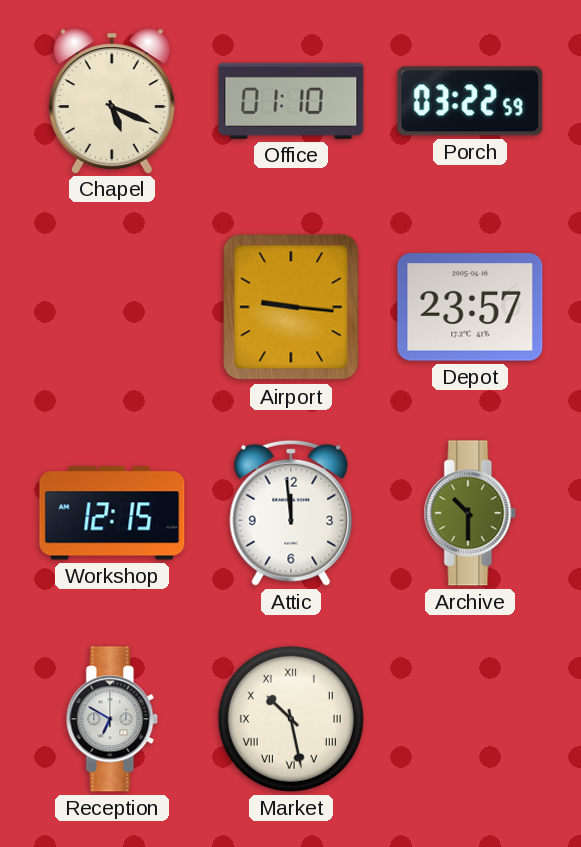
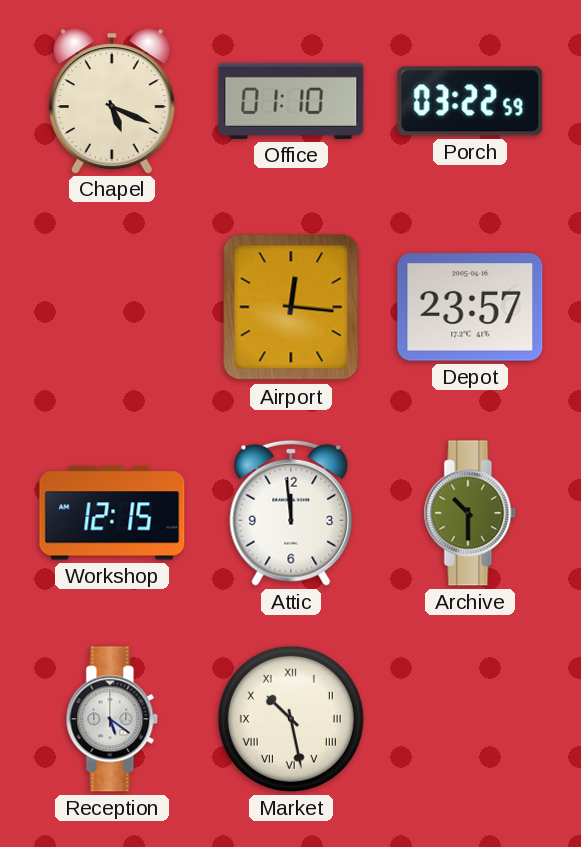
Airport: 9:16 -> 12:16
Reception: 6:50 -> 5:21
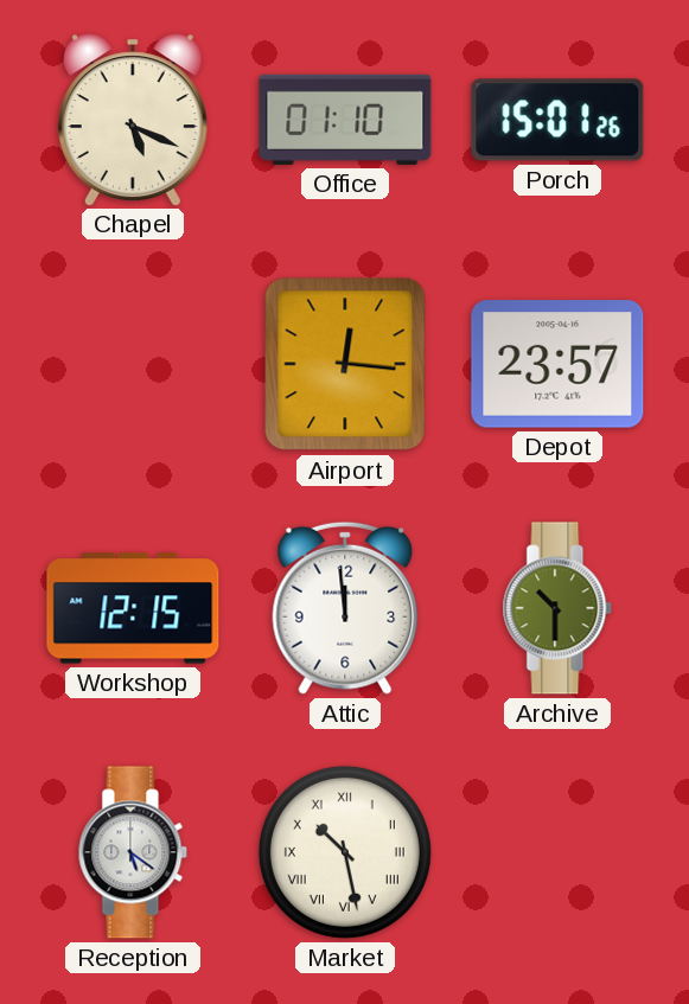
Porch: 03:22 -> 15:01
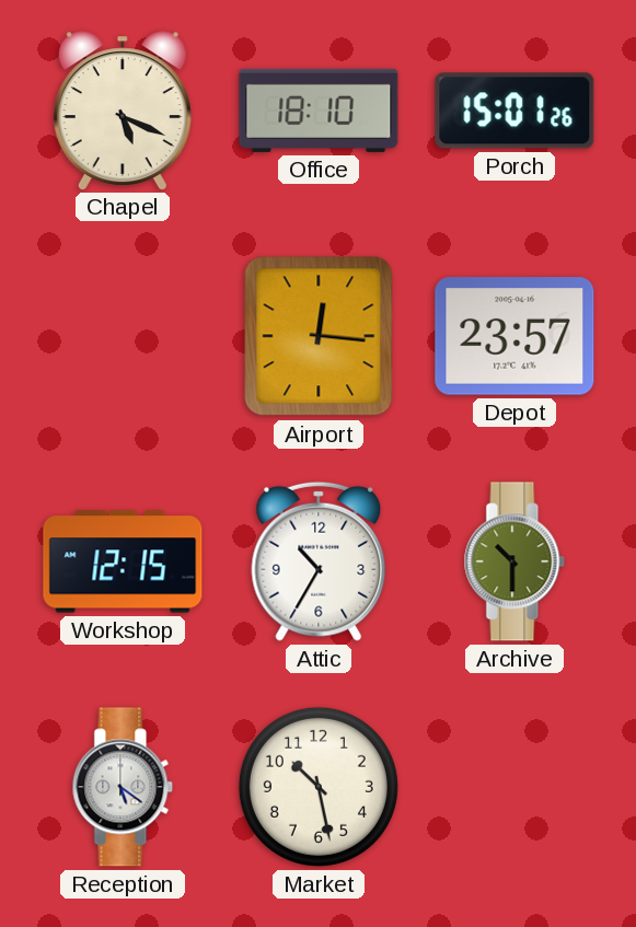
Office: 01:10 -> 18:10
Attic: 11:59 -> 10:35
Market numerals: Roman -> Arabic
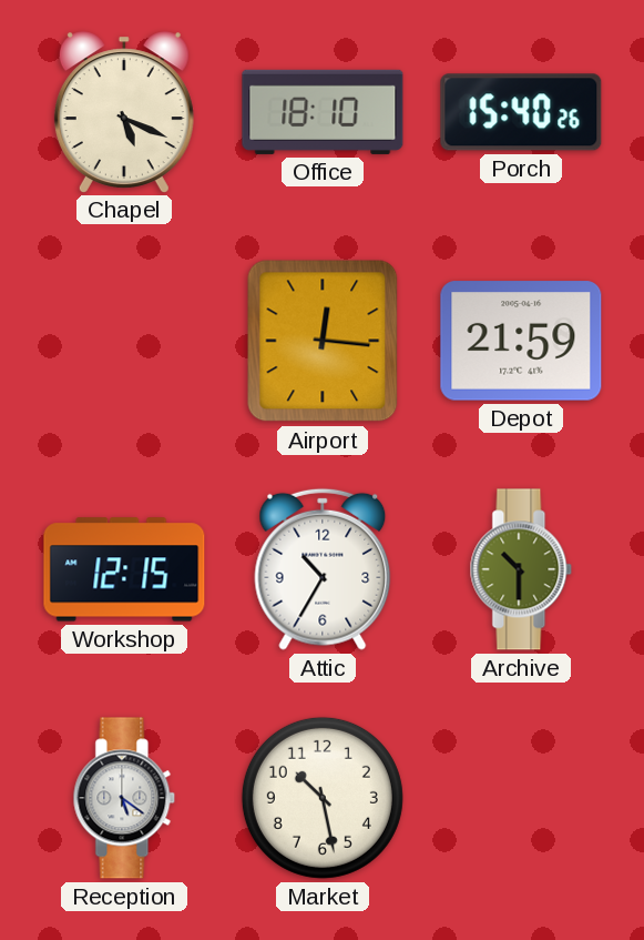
Porch: 15:01 -> 15:40
Depot: 23:57 -> 21:59
